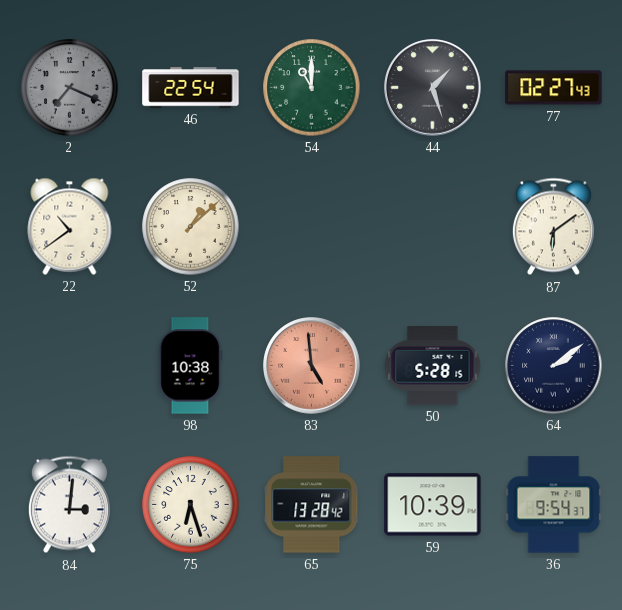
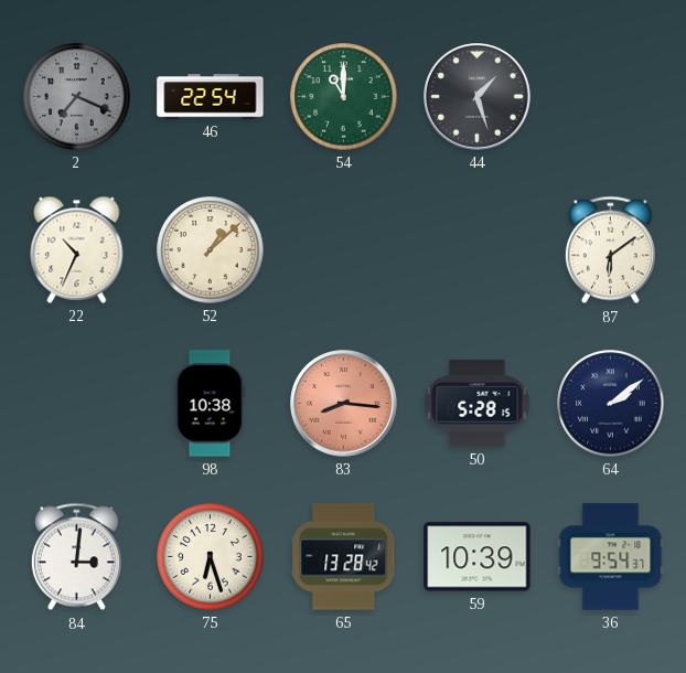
77: 02:27 -> none
22: 10:39 -> 10:34
83: 4:59 -> 8:16
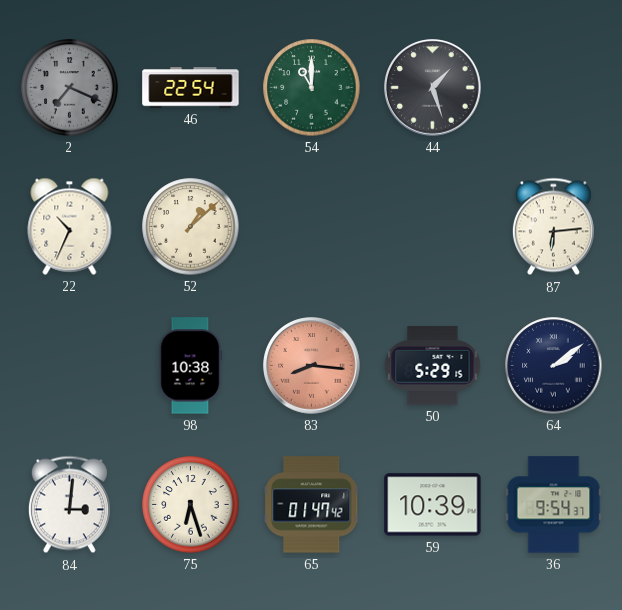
87: 6:09 -> 6:14
50: 5:28 -> 5:29
65: 13:28 -> 01:47
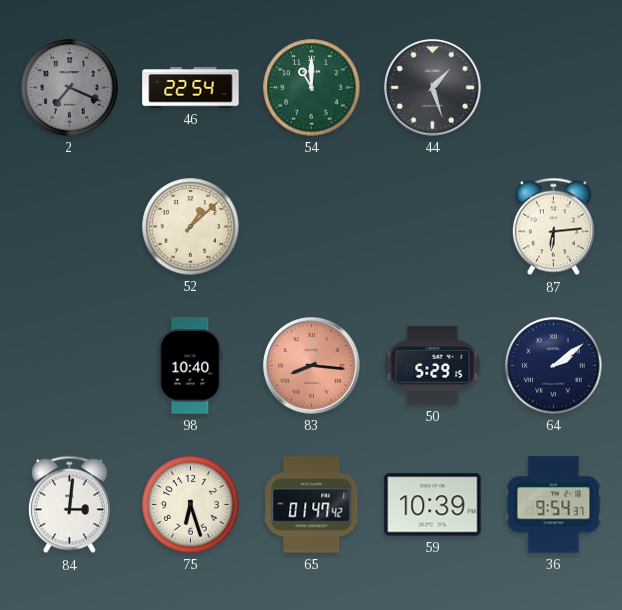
22: 10:34 -> none
98: 10:38 -> 10:40
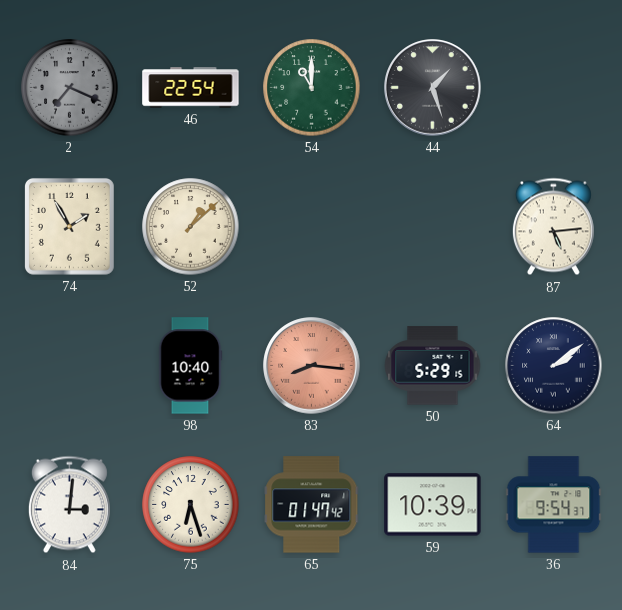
74: none -> 1:55
87: 6:14 -> 5:14
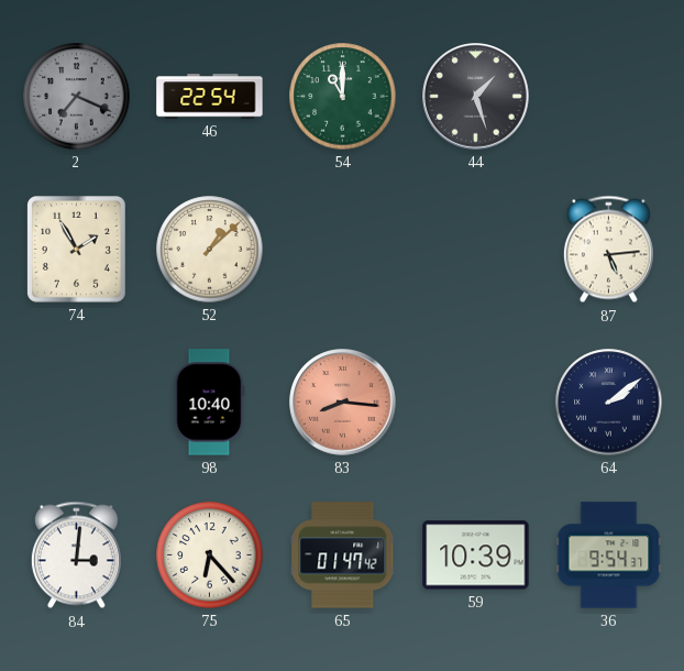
50: 5:29 -> none
75: 6:27 -> 6:23
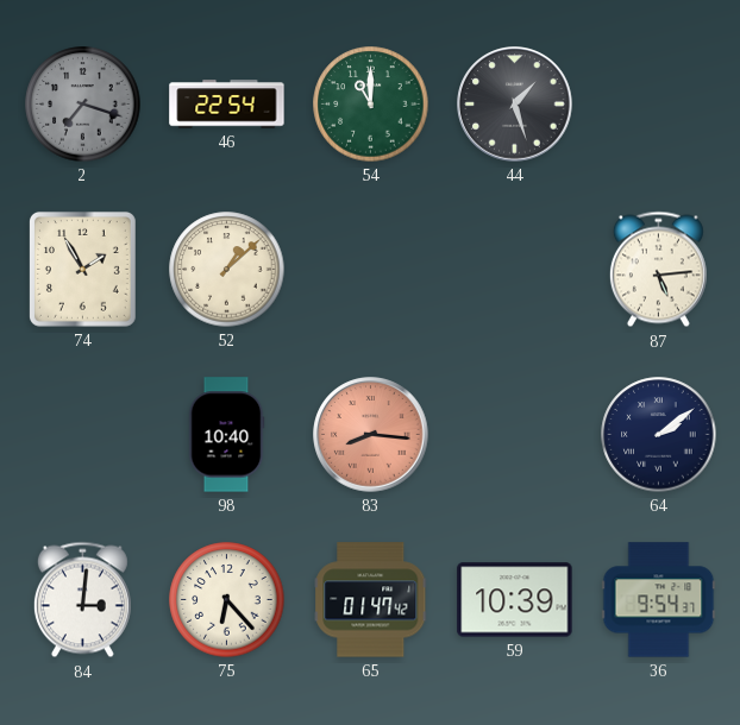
2: 7:19 -> 7:18
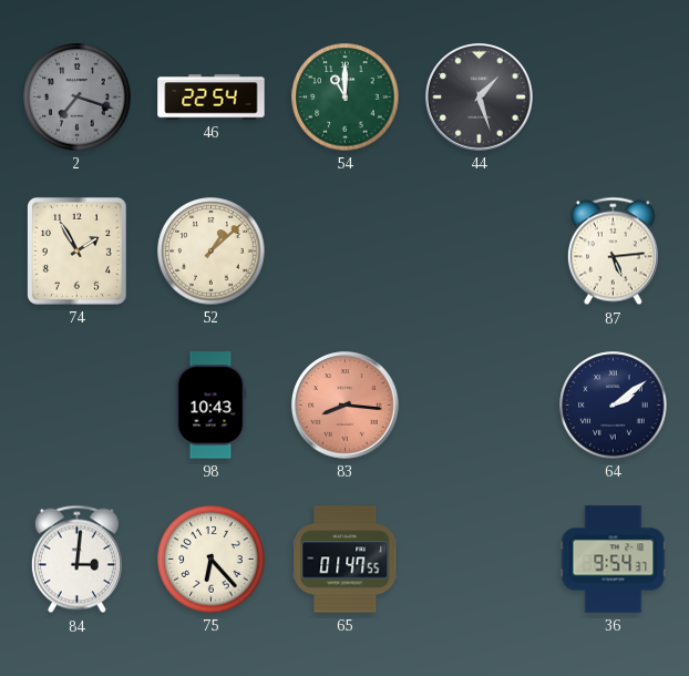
98: 10:40 -> 10:43
65: 01:47:42 -> 01:47:55
59: 10:39 -> none
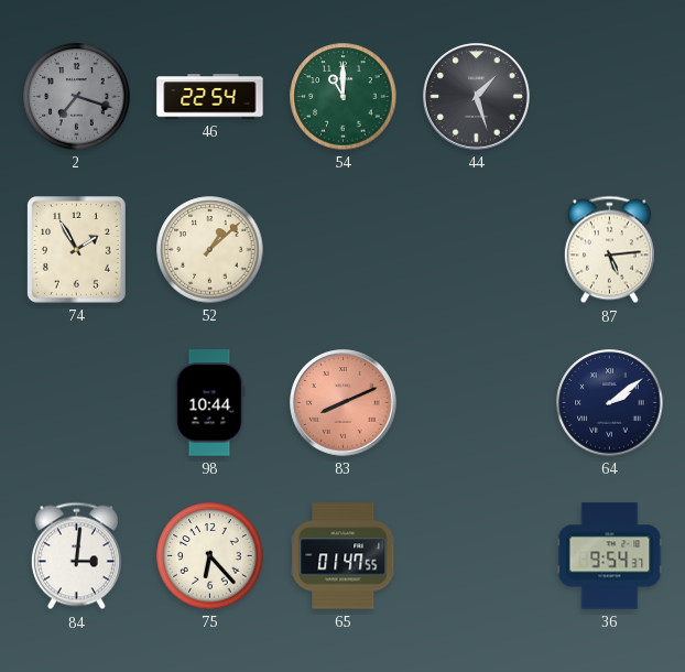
98: 10:43 -> 10:44
83: 8:16 -> 8:11
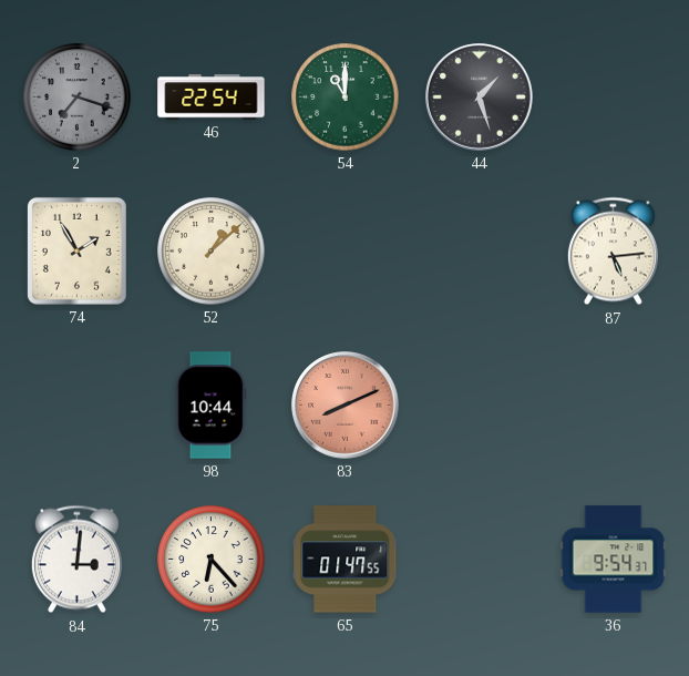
64: 2:09 -> none
